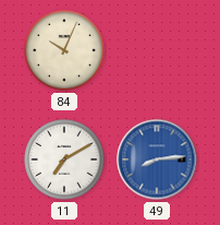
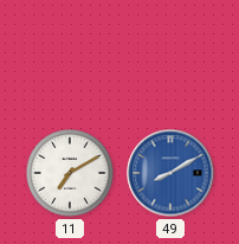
84: 10:04 -> none
49: 8:14 -> 8:10
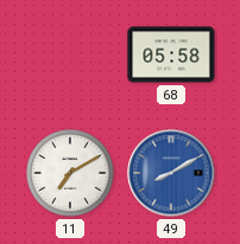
68: none -> 05:58
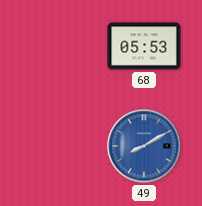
68: 05:58 -> 05:53
11: 7:10 -> none
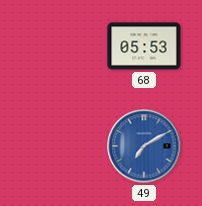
49: 8:10 -> 7:10
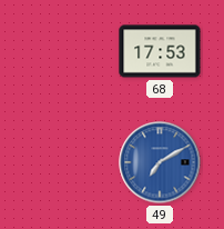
68: 05:53 -> 17:53
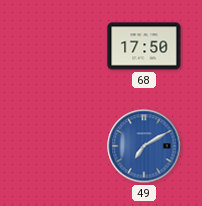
68: 17:53 -> 17:50
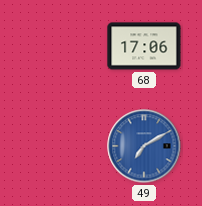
68: 17:50 -> 17:06
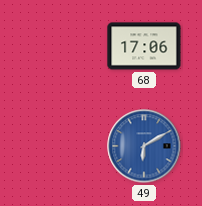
49: 7:10 -> 6:10
